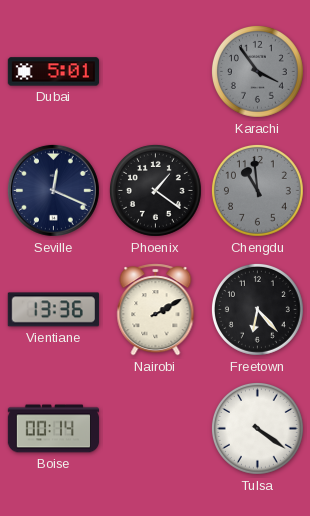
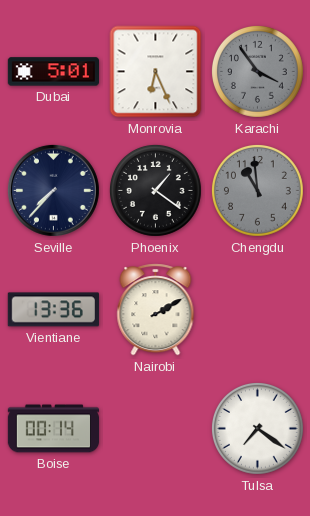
Monrovia: none -> 6:26
Seville: 12:19 -> 7:37
Freetown: 6:23 -> none
Tulsa: 4:21 -> 7:21
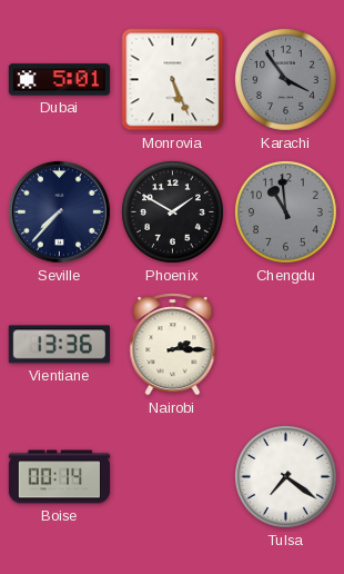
Monrovia: 6:26 -> 5:26
Phoenix: 1:21 -> 1:50
Nairobi: 2:10 -> 2:15
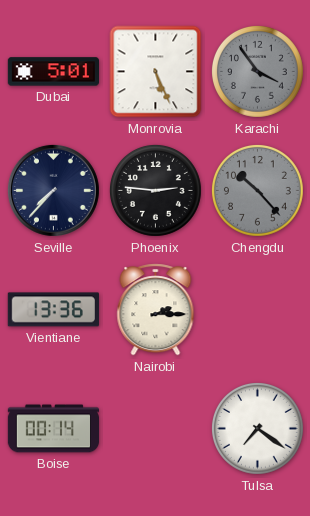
Phoenix: 1:50 -> 2:46
Chengdu: 10:59 -> 10:23
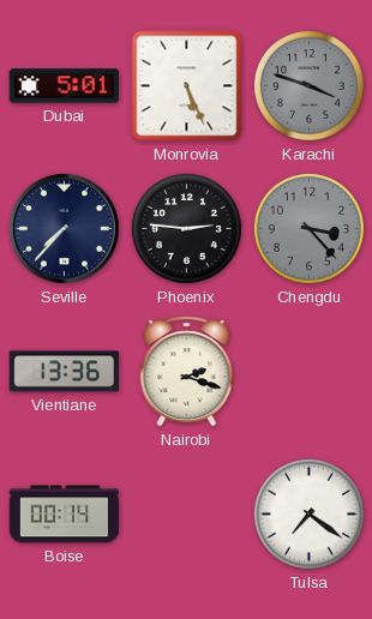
Karachi: 3:54 -> 3:48
Chengdu: 10:23 -> 3:23
Nairobi: 2:15 -> 2:18
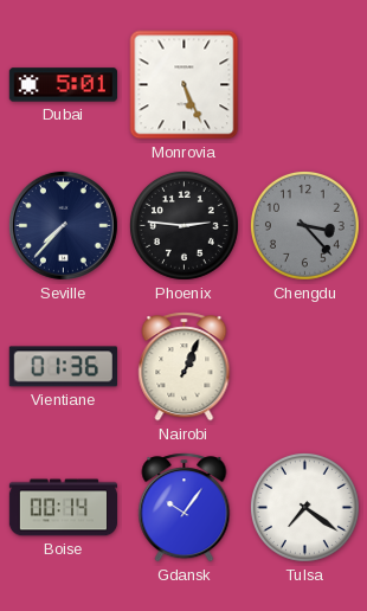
Karachi: 3:48 -> none
Vientiane: 13:36 -> 01:36
Nairobi: 2:18 -> 1:04
Gdansk: none -> 10:06
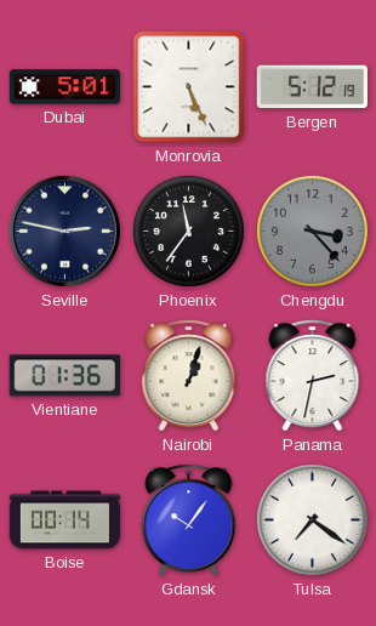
Bergen: none -> 5:12
Seville: 7:37 -> 2:47
Phoenix: 2:46 -> 11:36
Nairobi: 1:04 -> 1:03
Panama: none -> 2:32
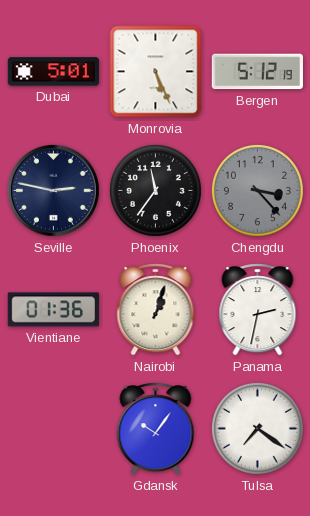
Boise: 00:14 -> none
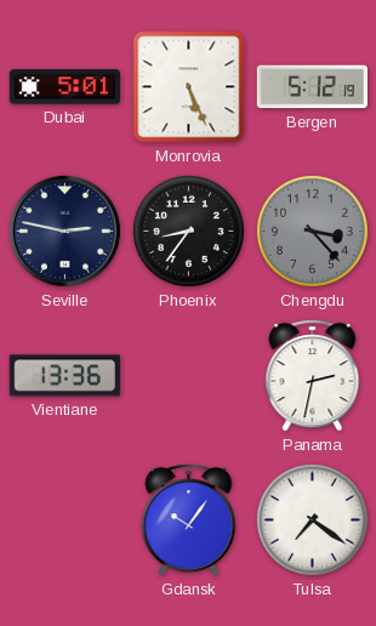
Phoenix: 11:36 -> 8:36
Vientiane: 01:36 -> 13:36
Nairobi: 1:03 -> none
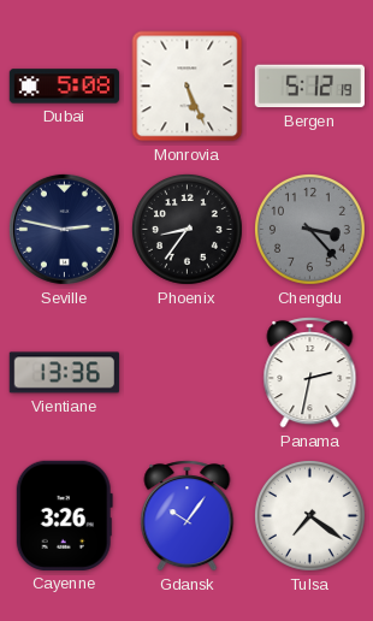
Dubai: 5:01 -> 5:08
Cayenne: none -> 3:26
